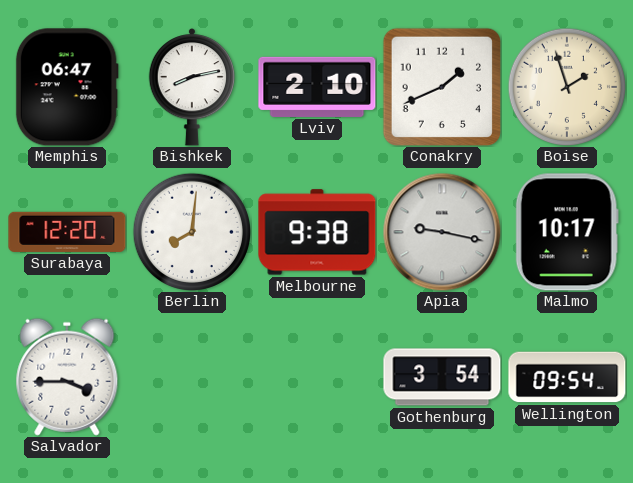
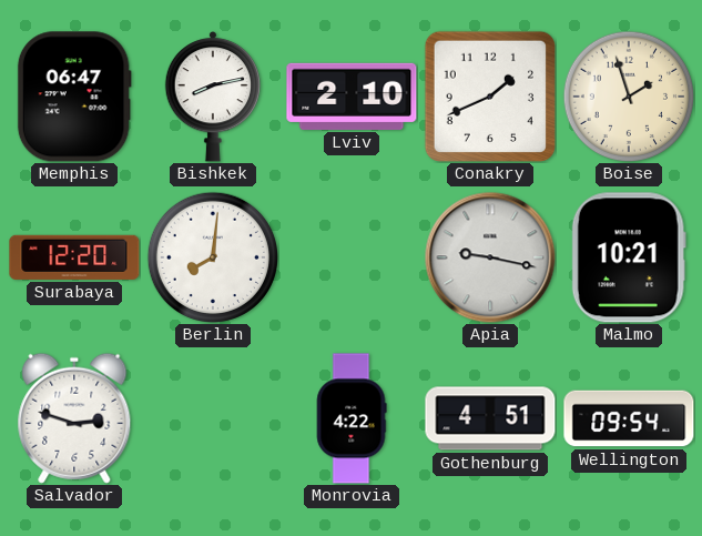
Melbourne: 9:38 -> none
Malmo: 10:17 -> 10:21
Salvador: 3:45 -> 2:48
Monrovia: none -> 4:22
Gothenburg: 3:54 -> 4:51
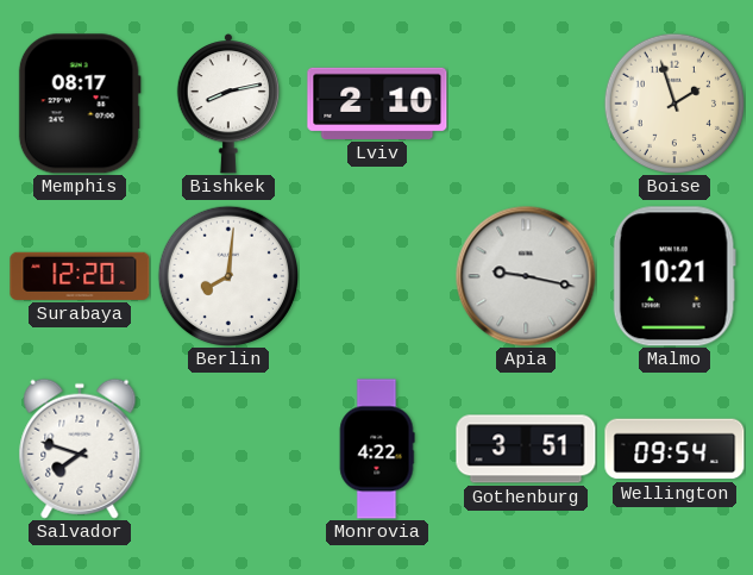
Memphis: 06:47 -> 08:17
Conakry: 1:41 -> none
Salvador: 2:48 -> 7:48
Gothenburg: 4:51 -> 3:51
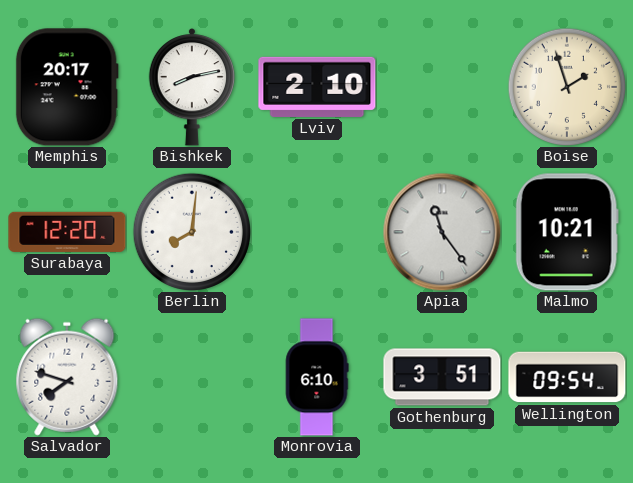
Memphis: 08:17 -> 20:17
Apia: 9:17 -> 11:24
Monrovia: 4:22 -> 6:10
